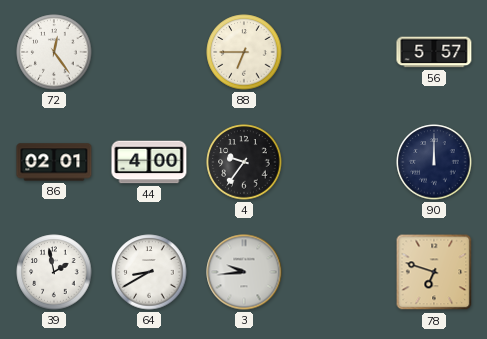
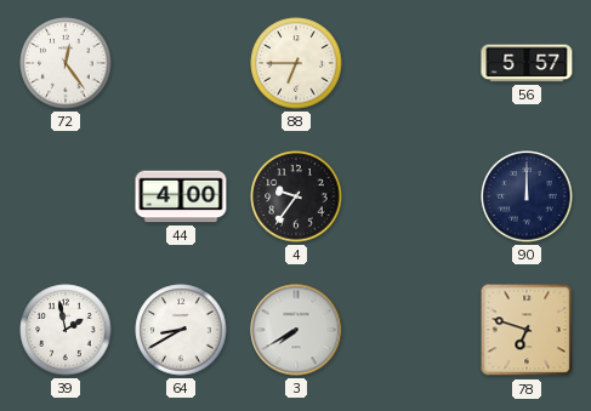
86: 02:01 -> none
3: 9:44 -> 7:40
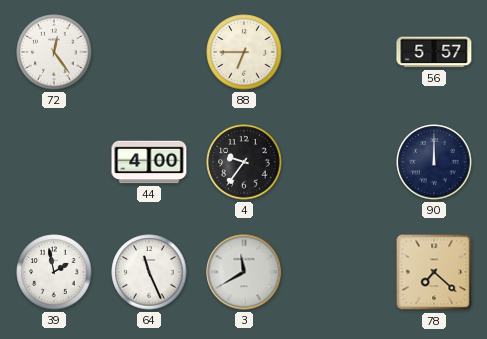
64: 8:40 -> 11:26
3: 7:40 -> 11:40
78: 6:48 -> 7:22
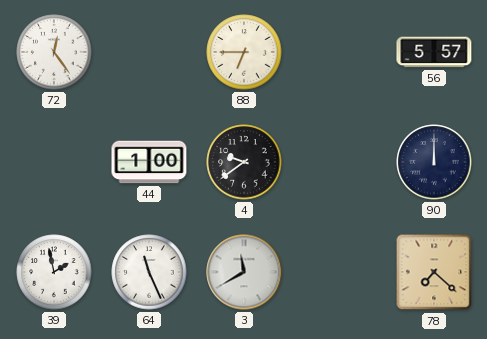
44: 4:00 -> 1:00
4: 9:36 -> 9:39
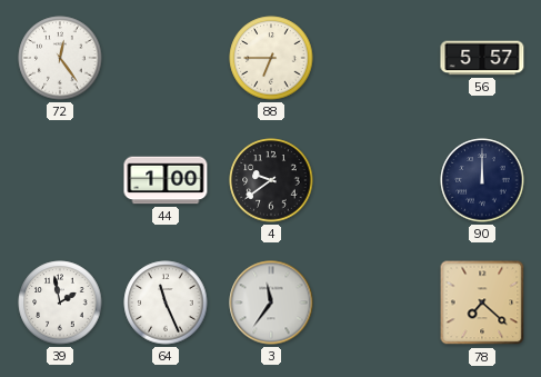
3: 11:40 -> 11:36
